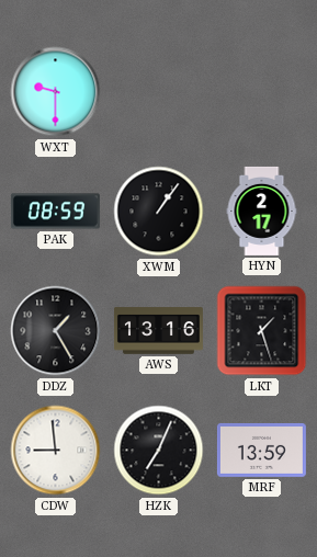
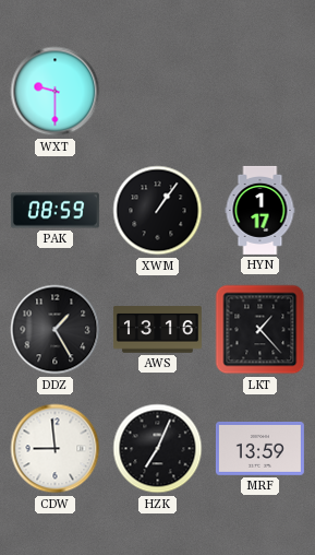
HYN: 2:17 -> 1:17
LKT: 1:27 -> 1:23
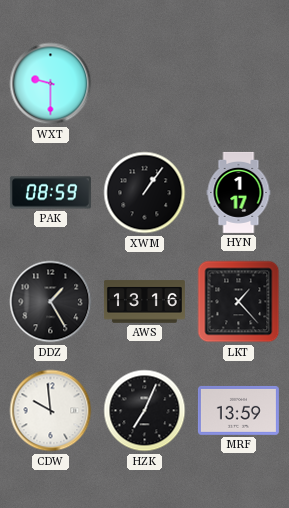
CDW: 8:59 -> 9:59
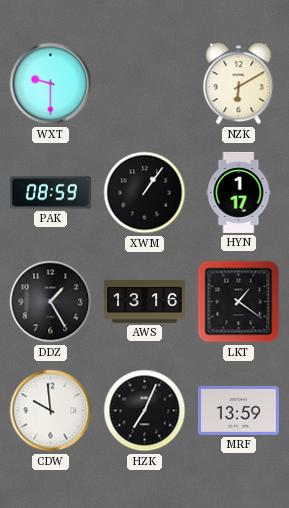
NZK: none -> 6:10
LKT: 1:23 -> 1:21
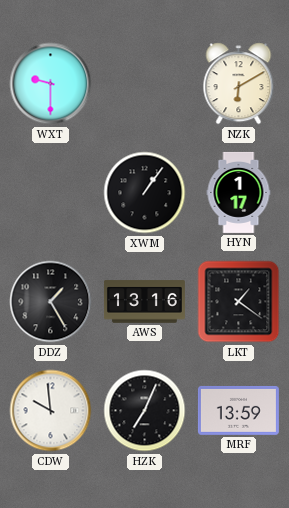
PAK: 08:59 -> none
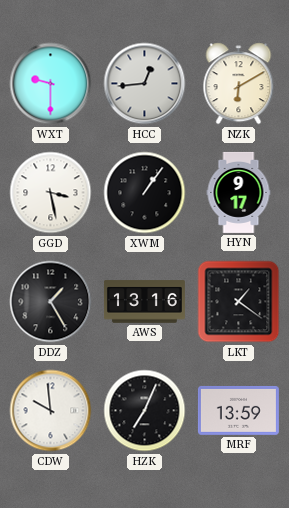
HCC: none -> 12:44
GGD: none -> 3:28
HYN: 1:17 -> 9:17
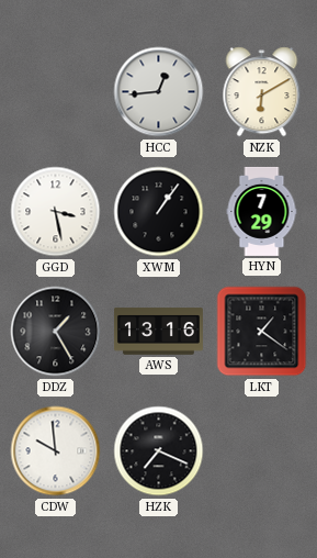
WXT: 9:30 -> none
HYN: 9:17 -> 7:29
HZK: 7:04 -> 7:19
MRF: 13:59 -> none
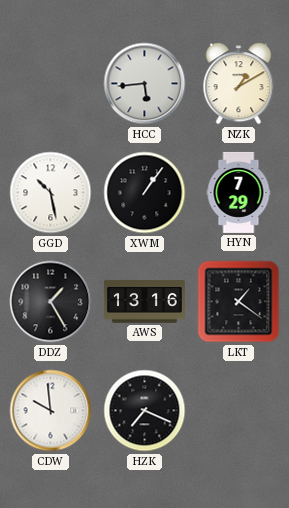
HCC: 12:44 -> 5:44
NZK: 6:10 -> 1:10
GGD: 3:28 -> 10:28
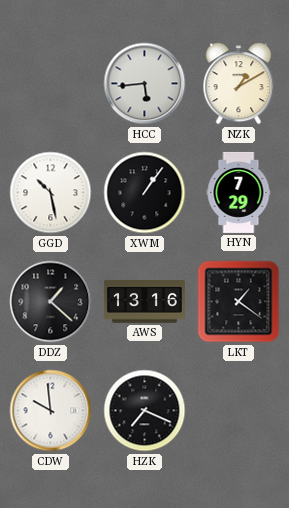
DDZ: 1:25 -> 1:22
